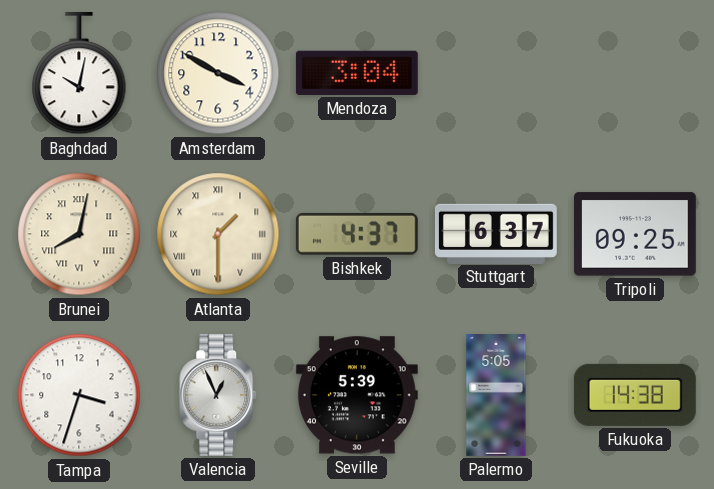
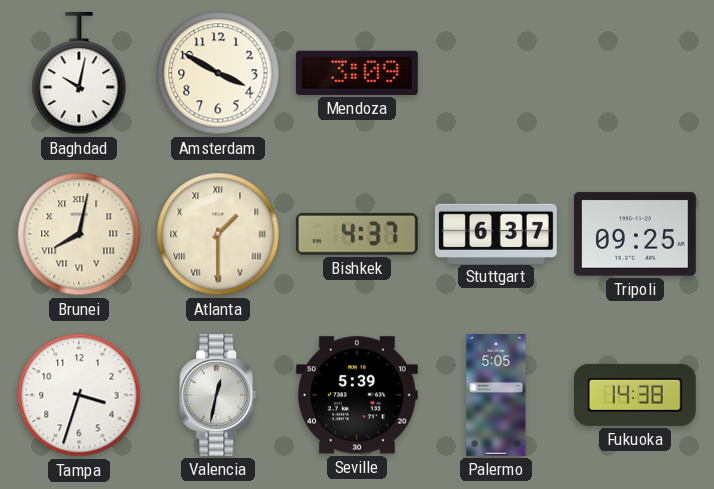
Mendoza: 3:04 -> 3:09
Valencia: 12:56 -> 12:32
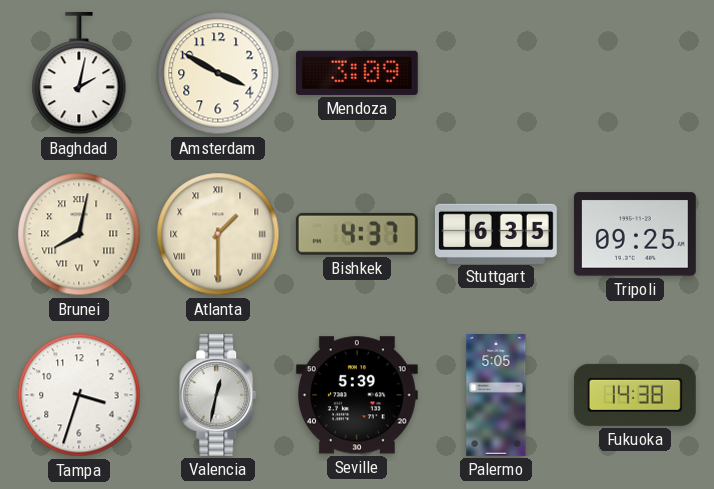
Baghdad: 10:02 -> 2:02
Stuttgart: 6:37 -> 6:35
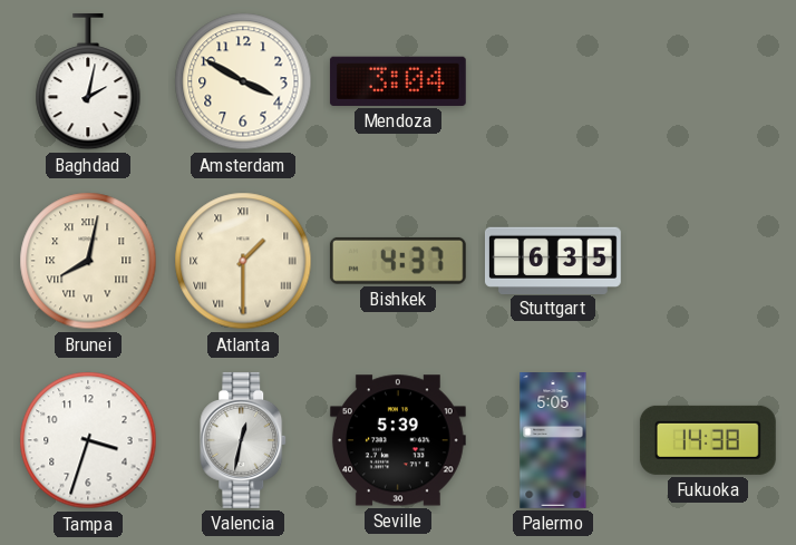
Mendoza: 3:09 -> 3:04
Tripoli: 09:25 -> none
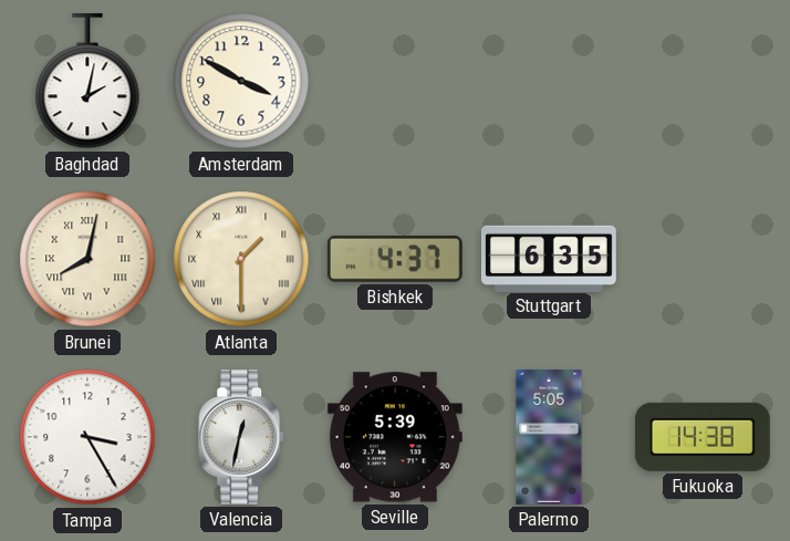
Mendoza: 3:04 -> none
Tampa: 3:33 -> 3:25
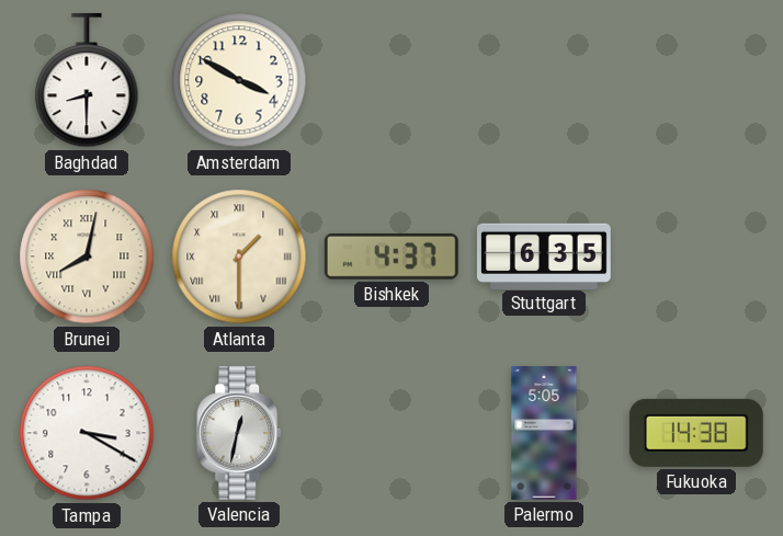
Baghdad: 2:02 -> 8:30
Tampa: 3:25 -> 3:20
Seville: 5:39 -> none
